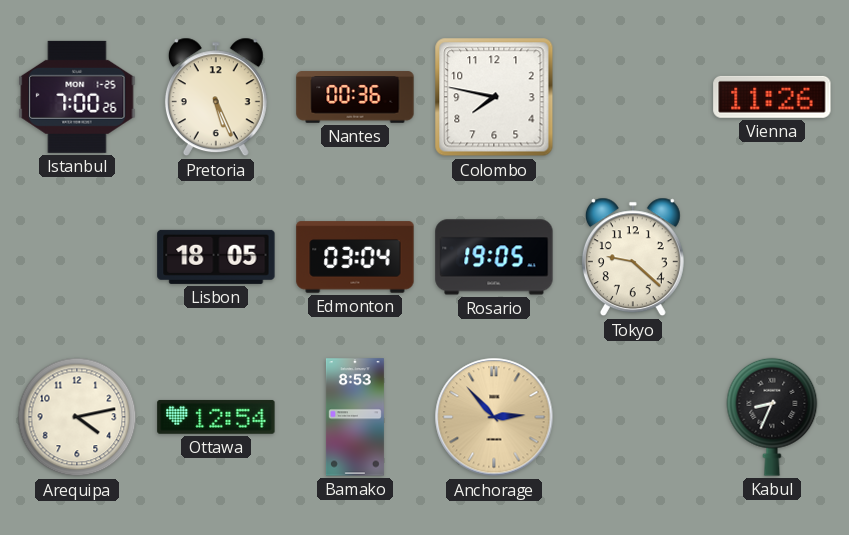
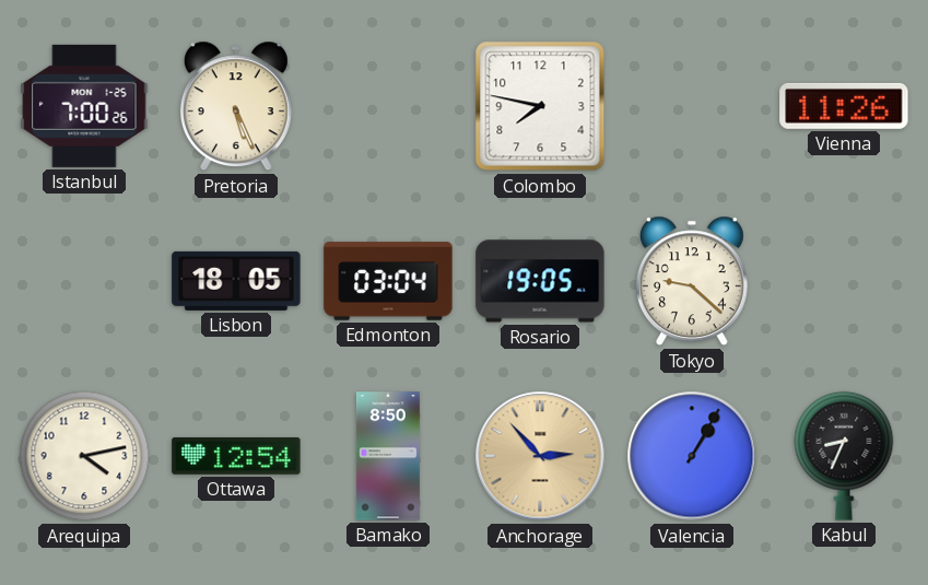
Nantes: 00:36 -> none
Bamako: 8:53 -> 8:50
Valencia: none -> 1:05
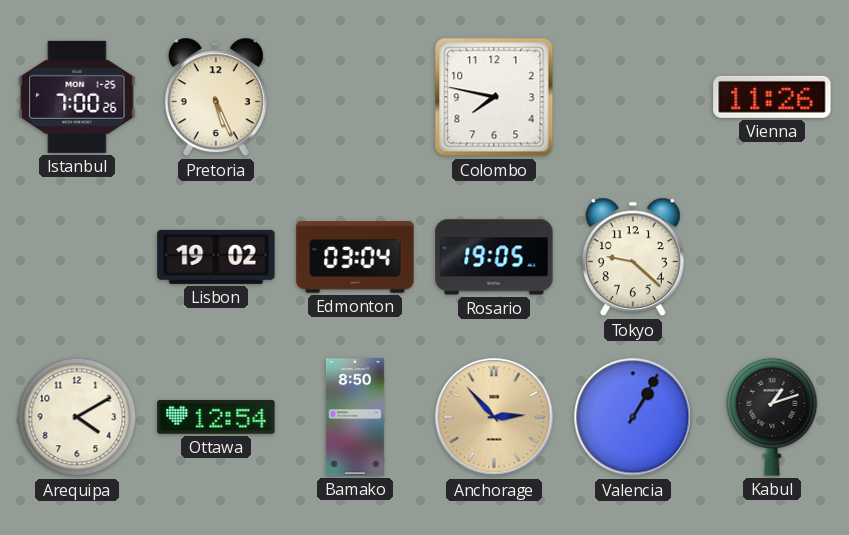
Lisbon: 18:05 -> 19:02
Arequipa: 4:13 -> 4:10
Kabul: 8:34 -> 1:12
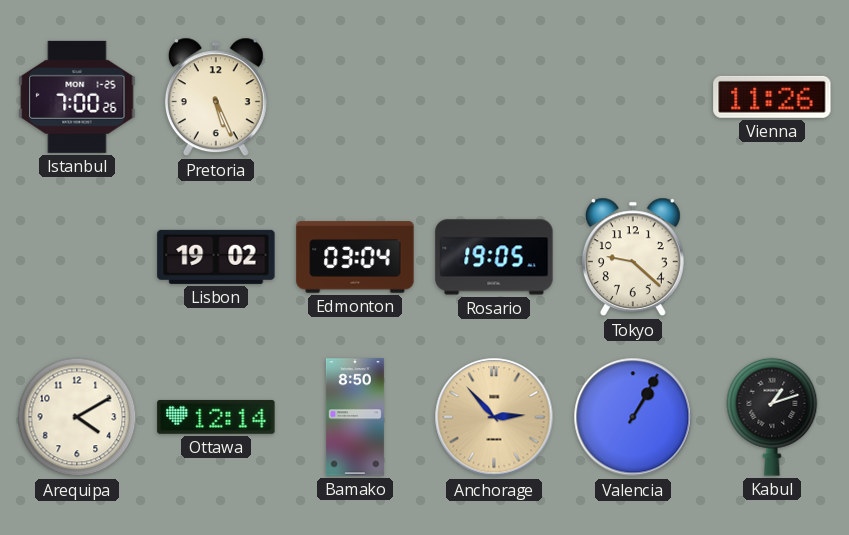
Colombo: 7:47 -> none
Ottawa: 12:54 -> 12:14
